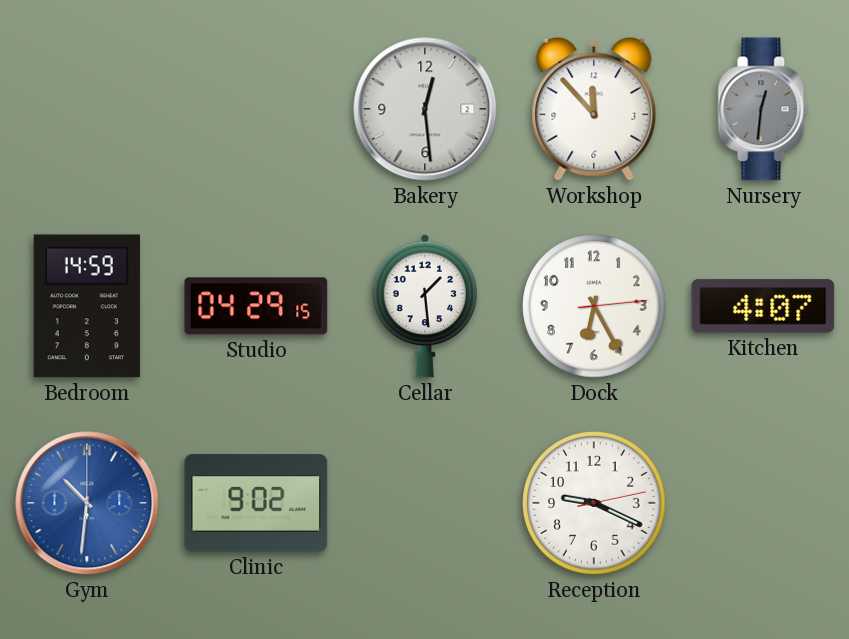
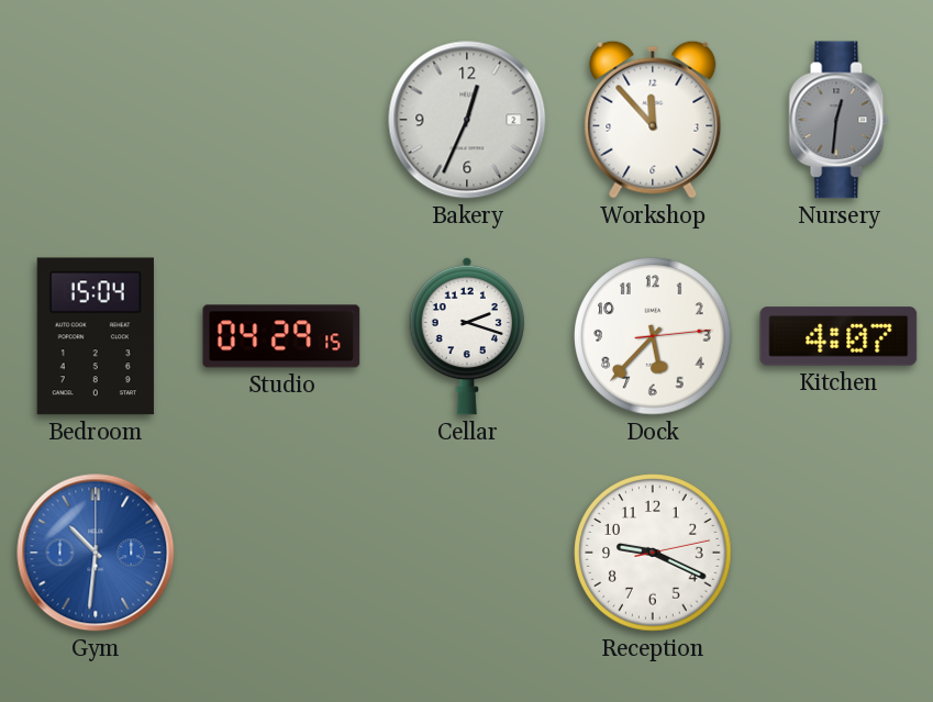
Bakery: 12:29 -> 12:34
Bedroom: 14:59 -> 15:04
Cellar: 1:29 -> 2:18
Dock: 6:25 -> 5:37
Clinic: 9:02 -> none
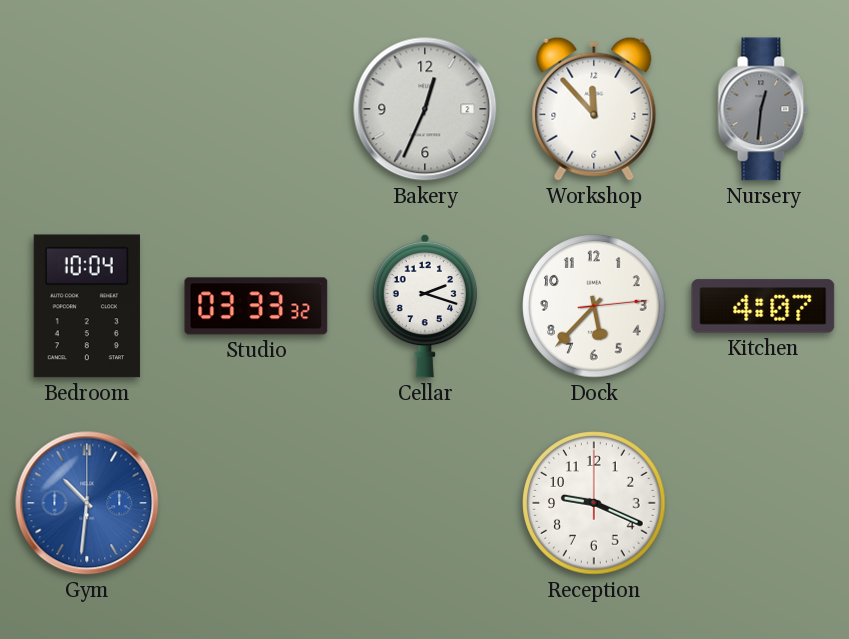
Bedroom: 15:04 -> 10:04
Studio: 04:29 -> 03:33
Reception: 9:19:13 -> 9:19:00
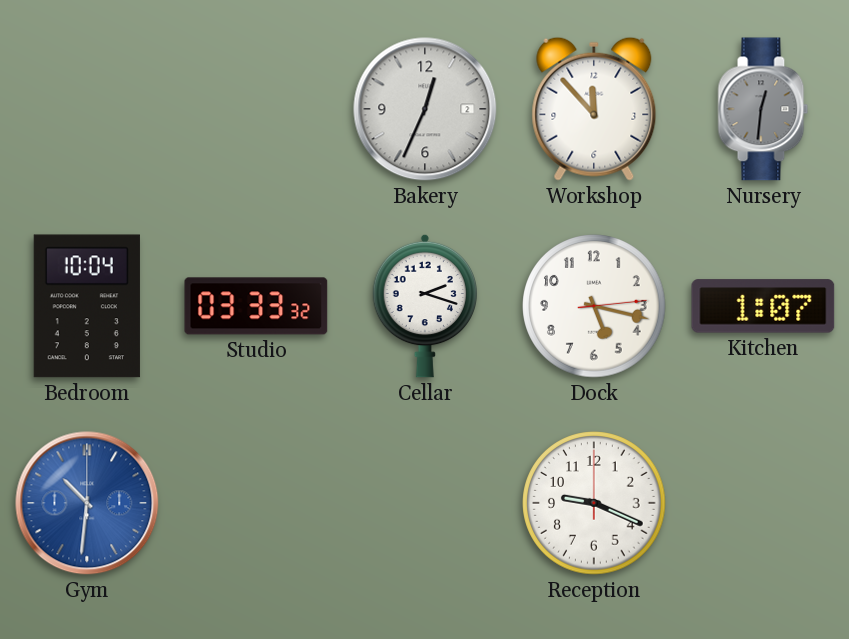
Dock: 5:37 -> 5:17
Kitchen: 4:07 -> 1:07
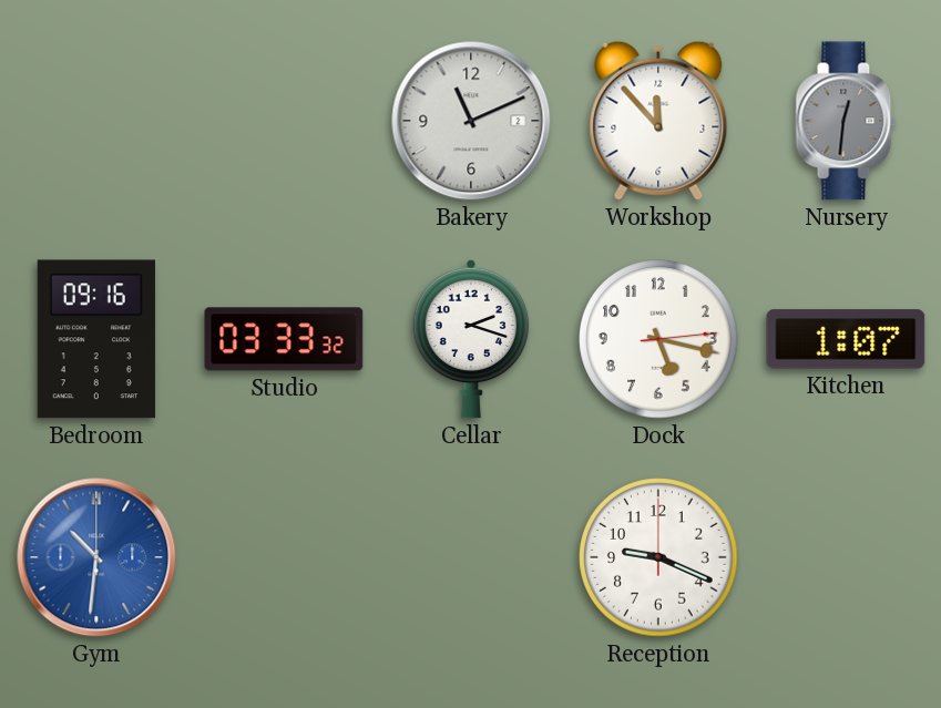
Bakery: 12:34 -> 11:11
Bedroom: 10:04 -> 09:16
